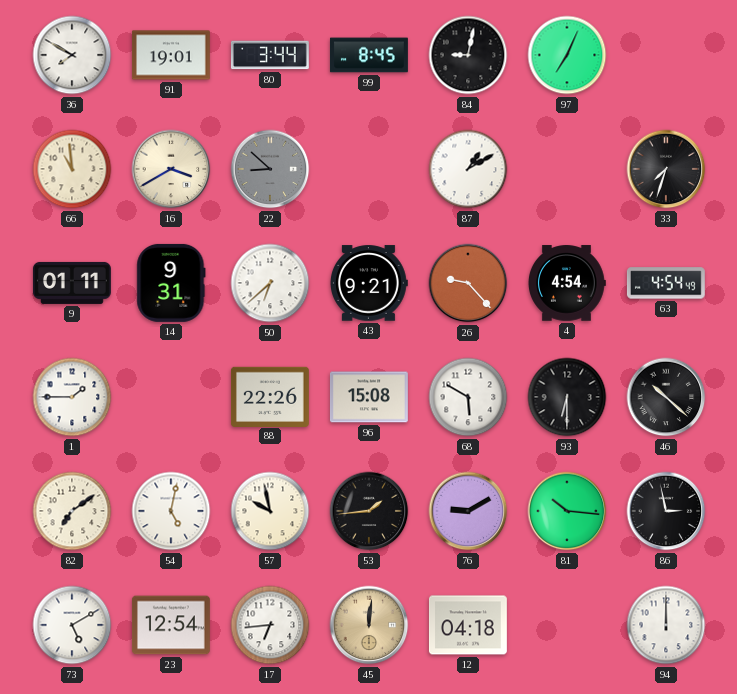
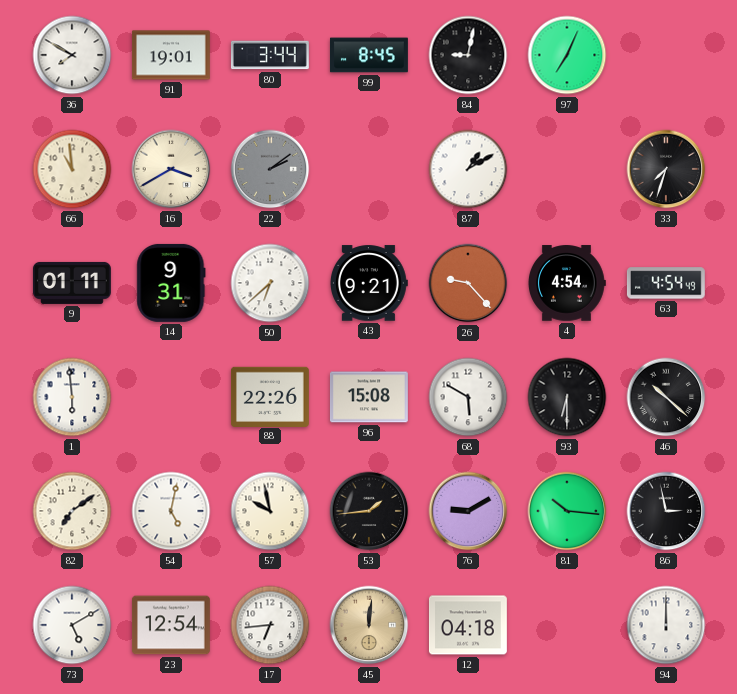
22: 8:52 -> 2:09
1: 1:45 -> 5:59
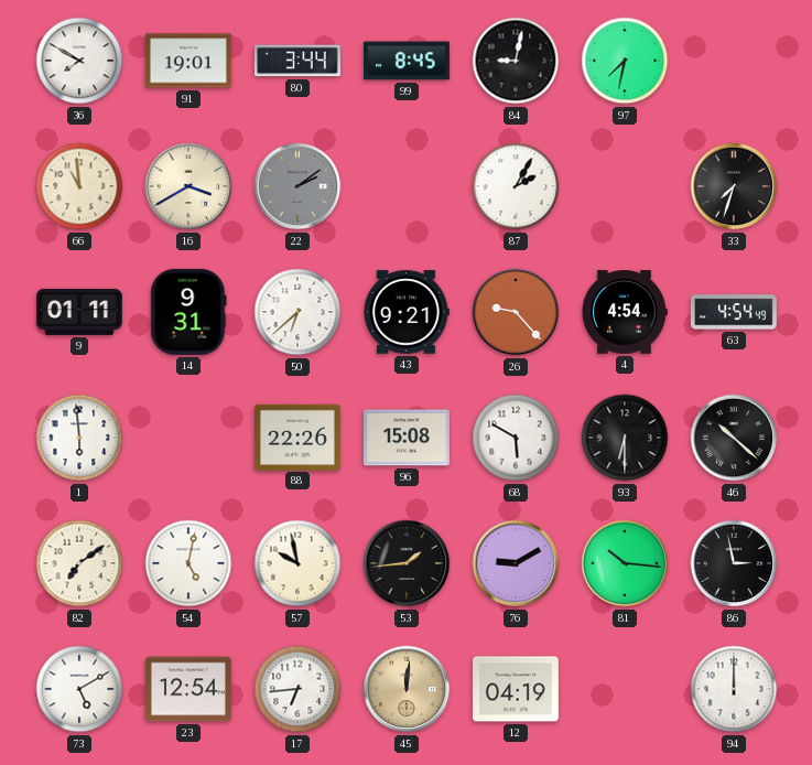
97: 7:04 -> 7:32
87: 1:10 -> 2:05
12: 04:18 -> 04:19
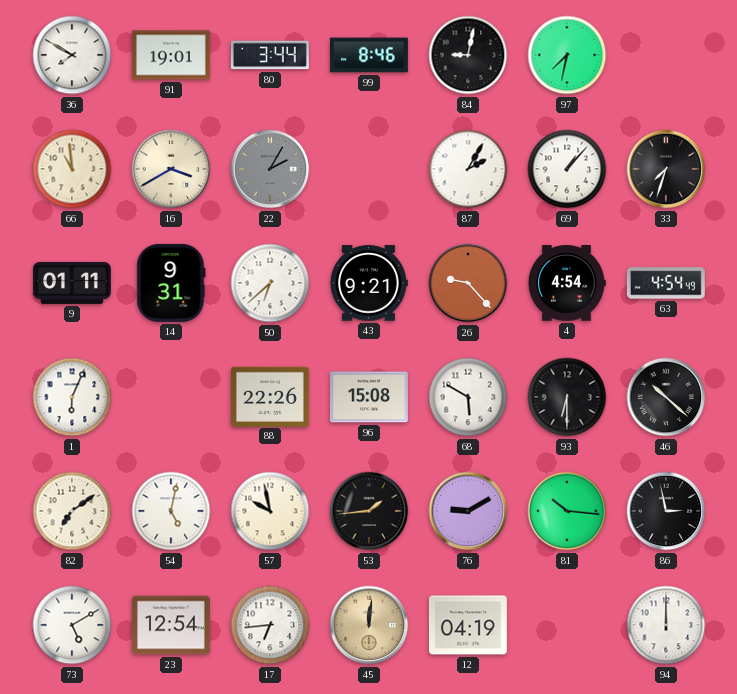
99: 8:45 -> 8:46
22: 2:09 -> 2:05
69: none -> 1:07
1: 5:59 -> 6:04
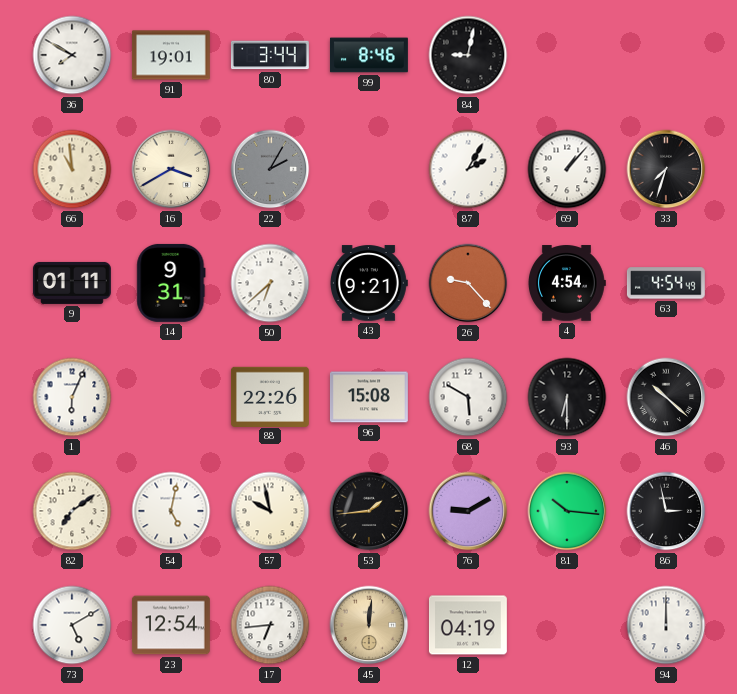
97: 7:32 -> none
